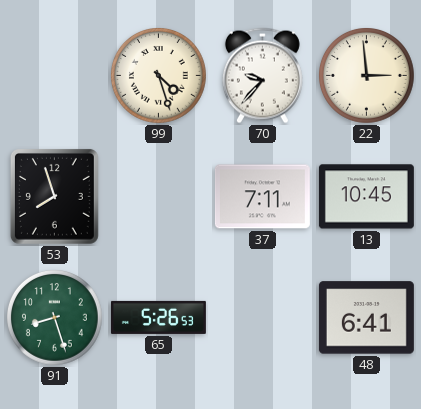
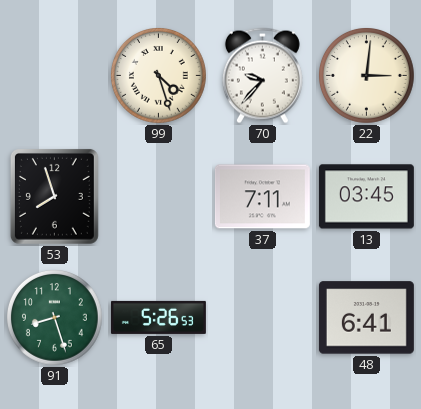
22: 2:59 -> 3:01
13: 10:45 -> 03:45
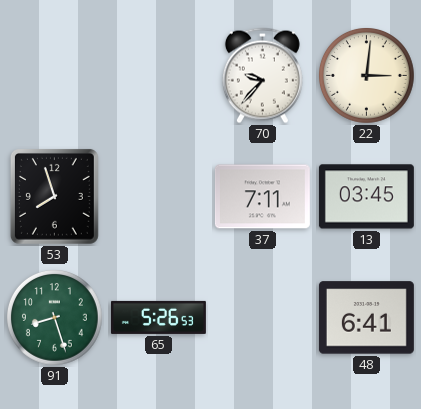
99: 4:27 -> none
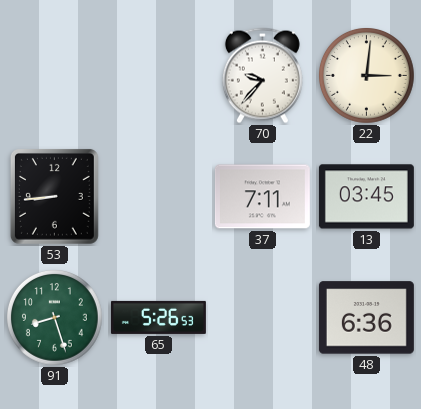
53: 7:57 -> 8:44
48: 6:41 -> 6:36
